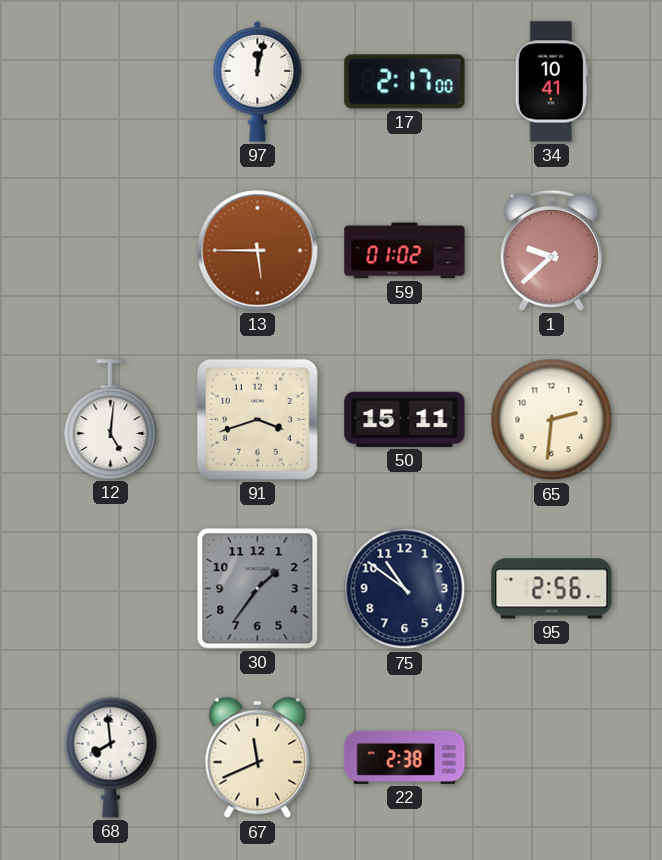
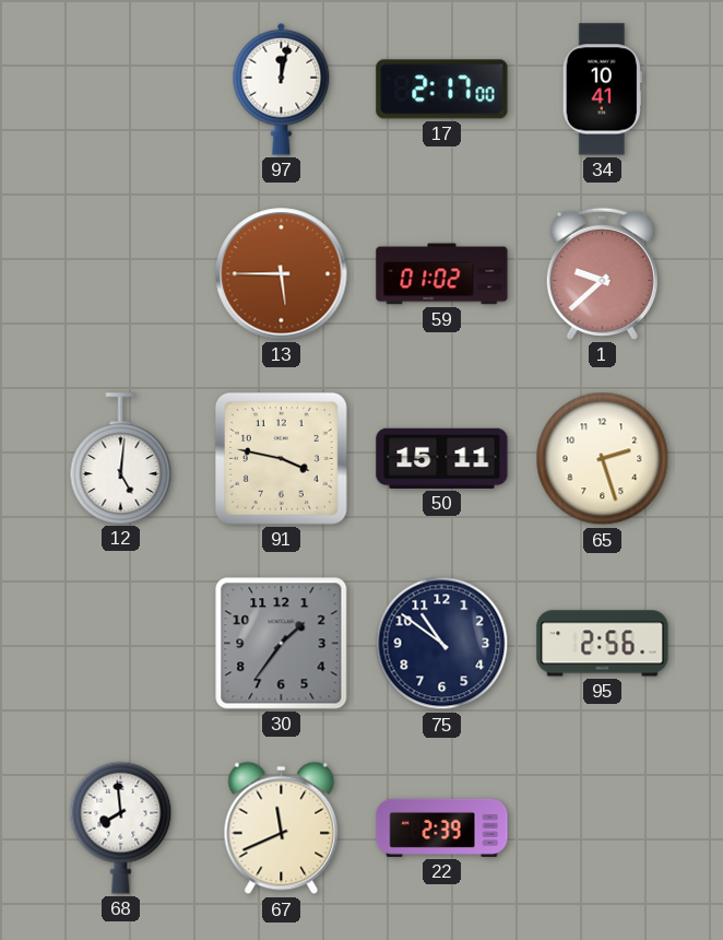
91: 3:42 -> 3:47
65: 2:31 -> 2:27
22: 2:38 -> 2:39
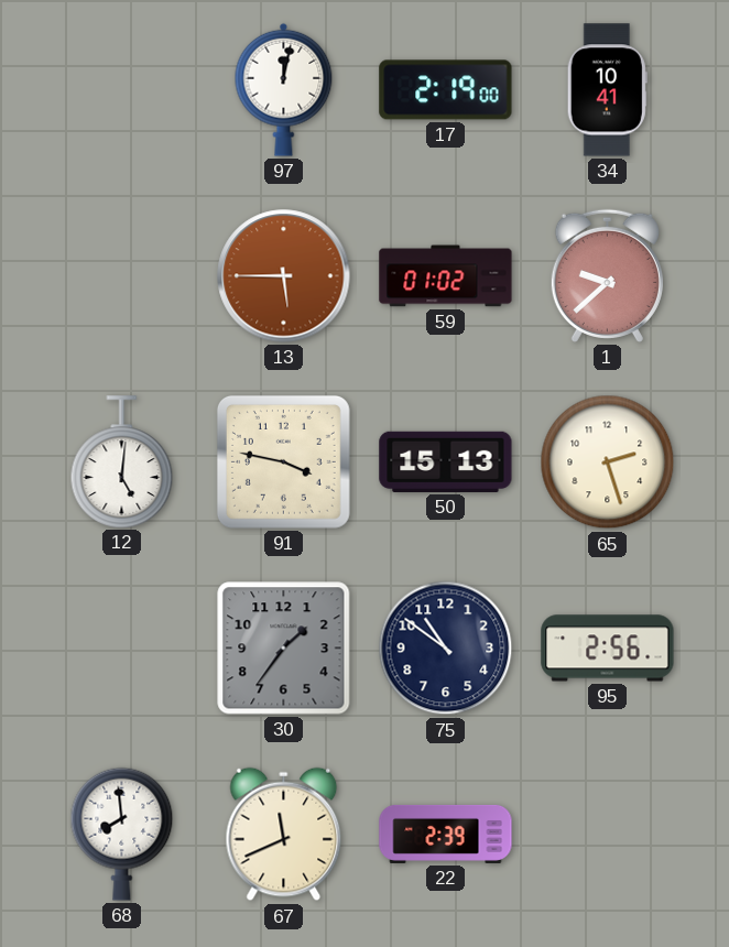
17: 2:17 -> 2:19
50: 15:11 -> 15:13
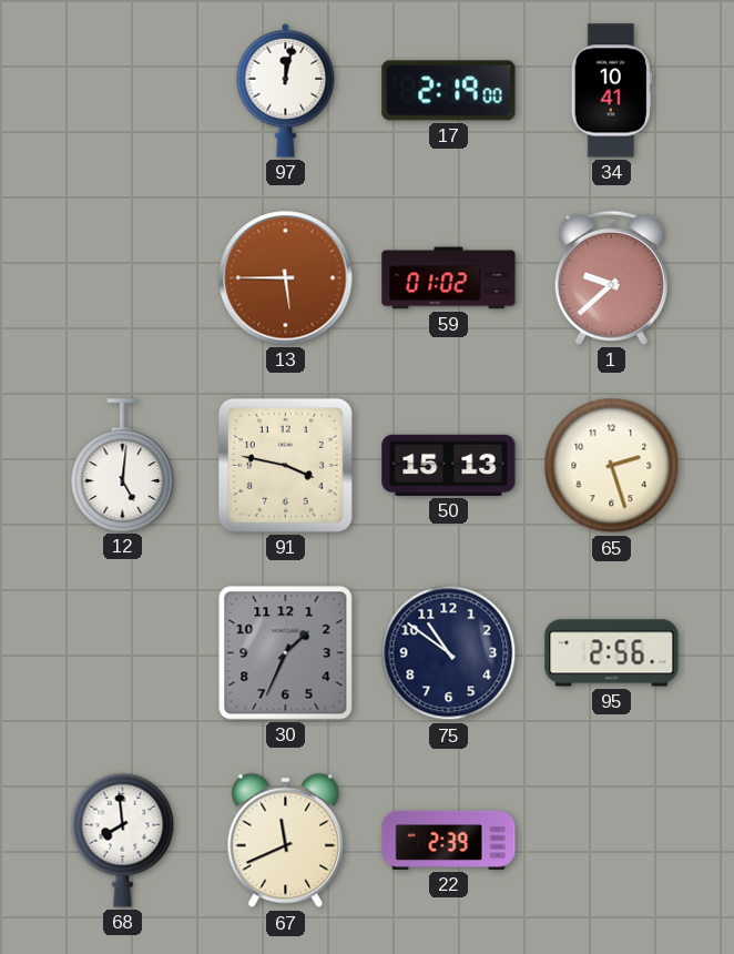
30: 1:36 -> 1:34
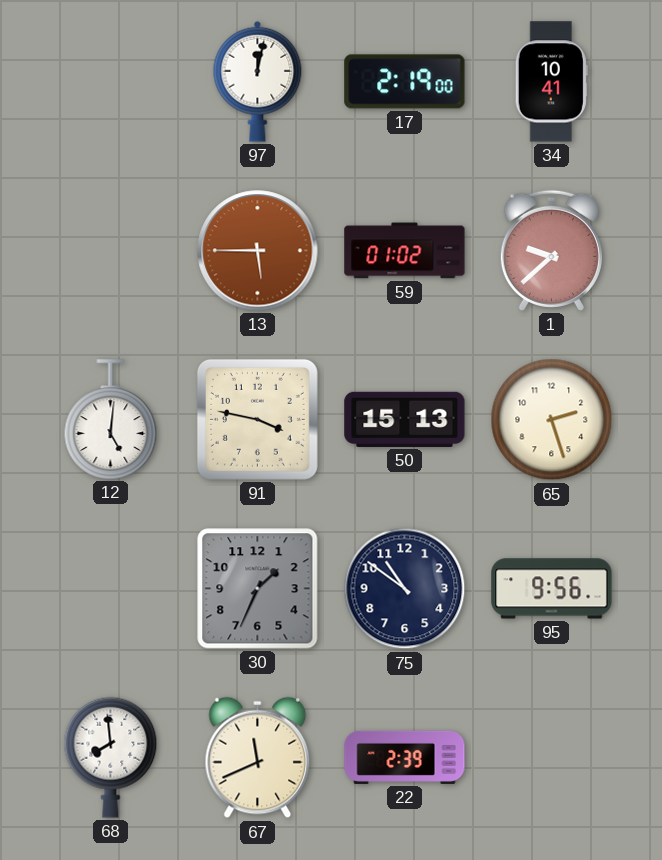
95: 2:56 -> 9:56
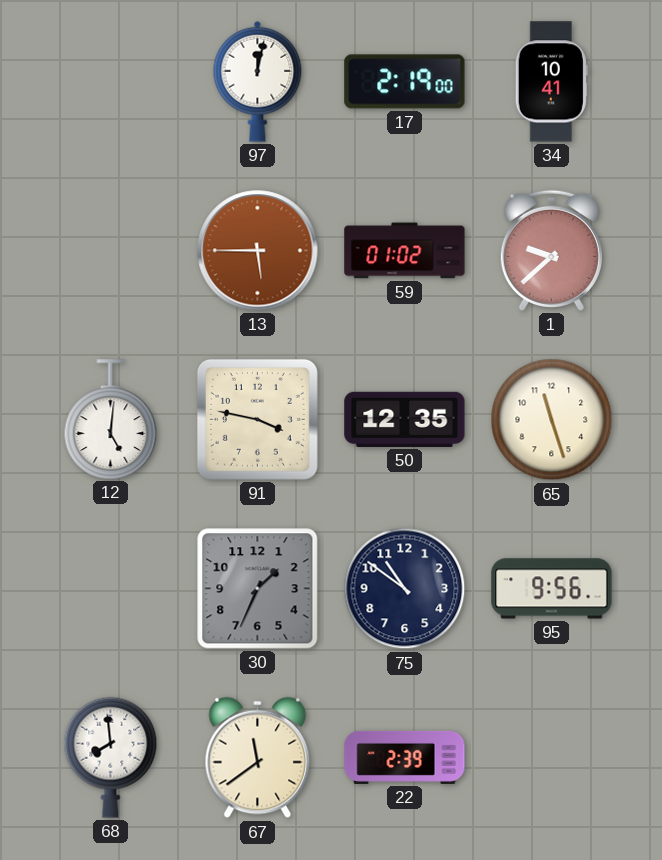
50: 15:13 -> 12:35
65: 2:27 -> 11:27
67: 11:41 -> 11:39
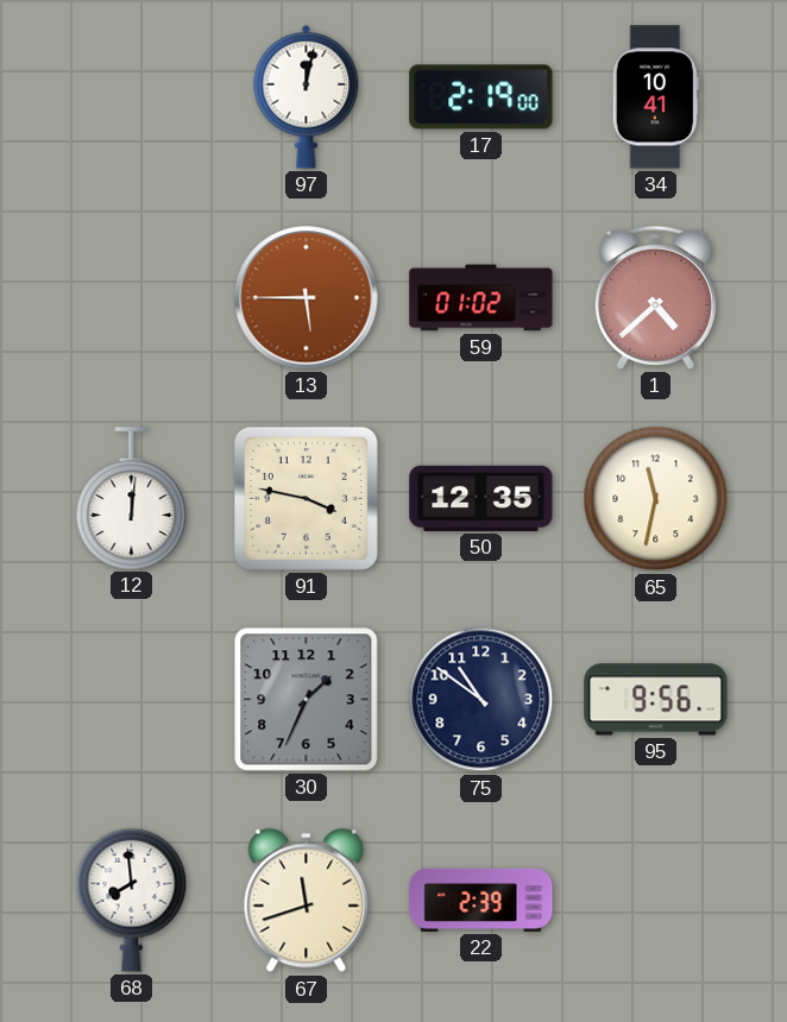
1: 9:38 -> 4:38
12: 5:01 -> 12:01
65: 11:27 -> 11:32
67: 11:39 -> 11:42
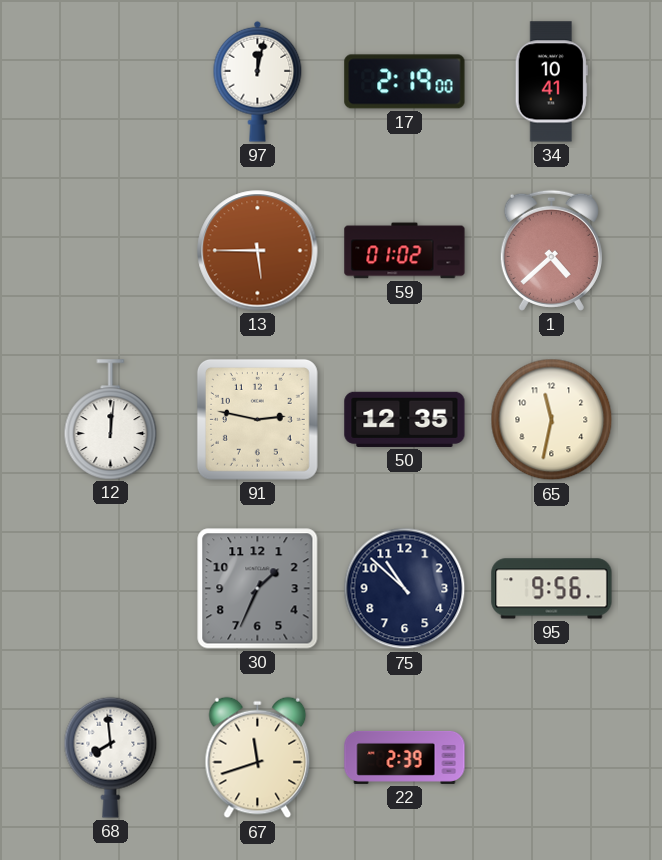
91: 3:47 -> 2:47
75: 10:51 -> 10:52
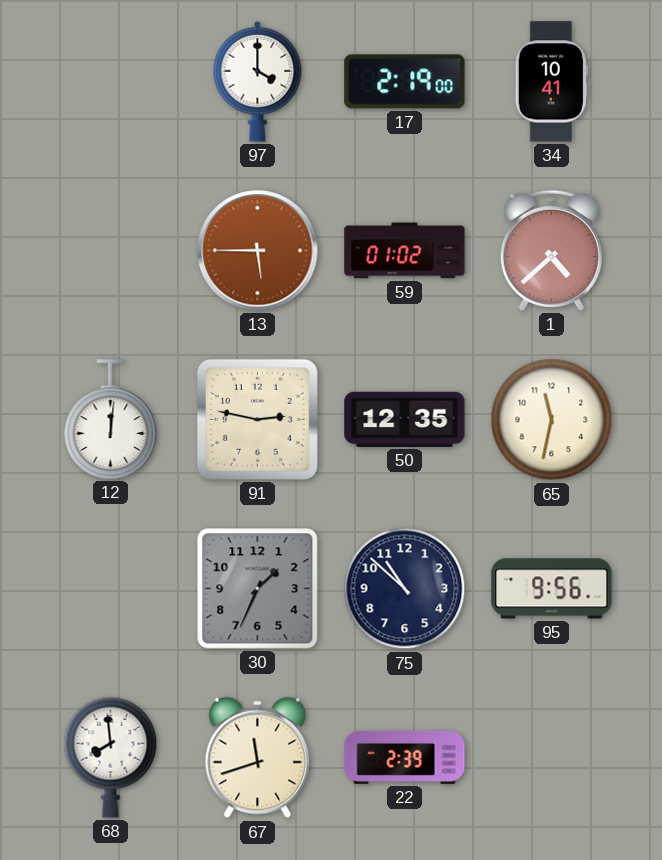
97: 12:02 -> 4:00
